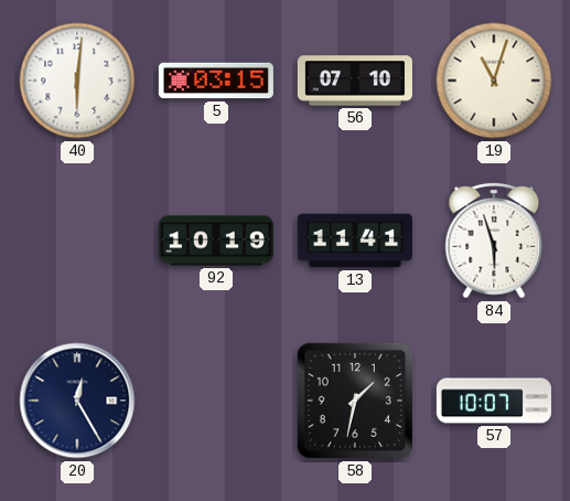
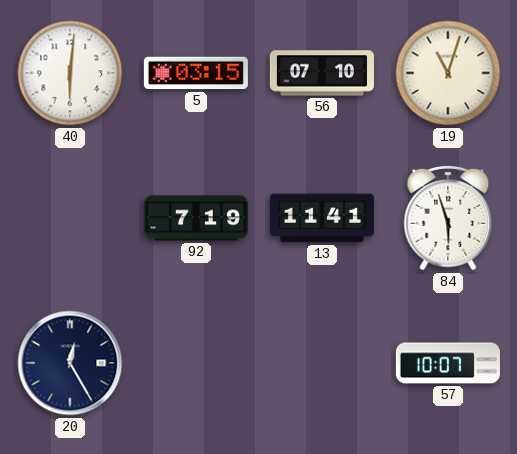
92: 10:19 -> 7:19
58: 1:32 -> none
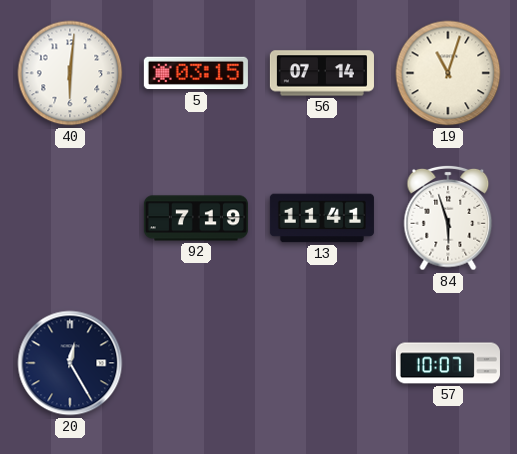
56: 07:10 -> 07:14
